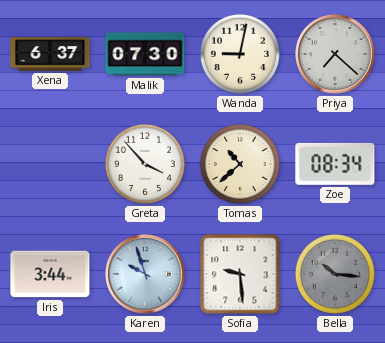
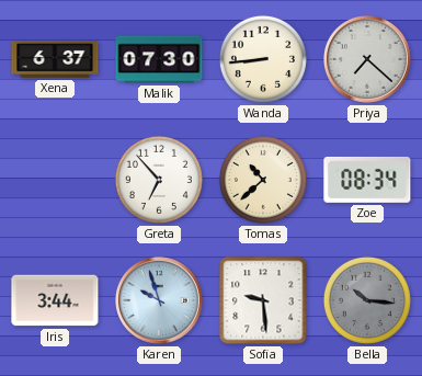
Wanda: 9:02 -> 8:44
Greta: 3:53 -> 6:53
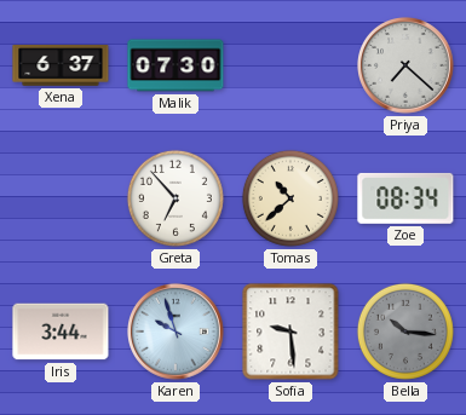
Wanda: 8:44 -> none
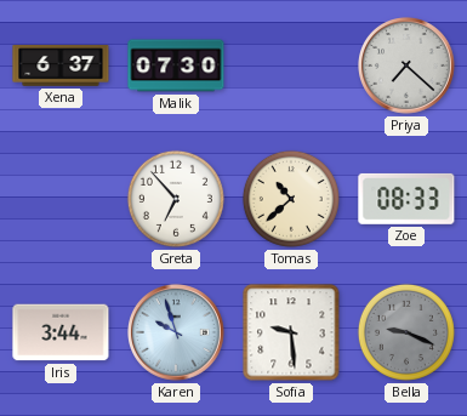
Zoe: 08:34 -> 08:33
Bella: 10:16 -> 9:19
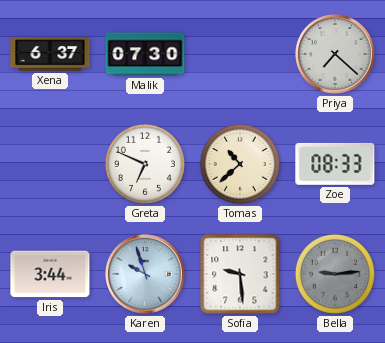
Greta: 6:53 -> 6:49
Bella: 9:19 -> 9:14
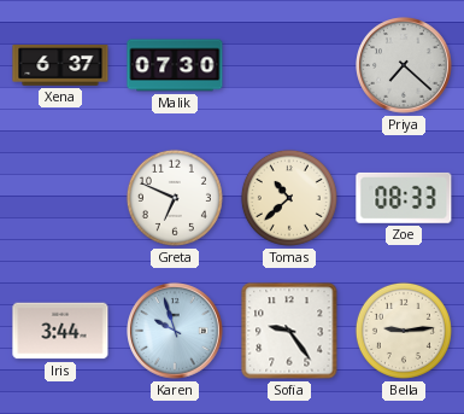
Sofia: 9:29 -> 9:24
Bella dial: grey -> cream
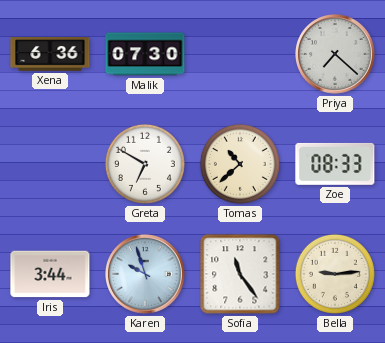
Xena: 6:37 -> 6:36
Greta: 6:49 -> 6:50
Sofia: 9:24 -> 11:24
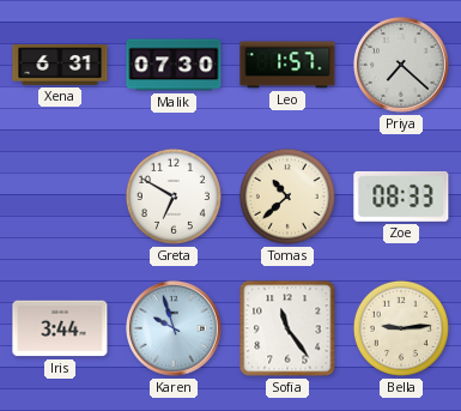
Xena: 6:36 -> 6:31
Leo: none -> 1:57
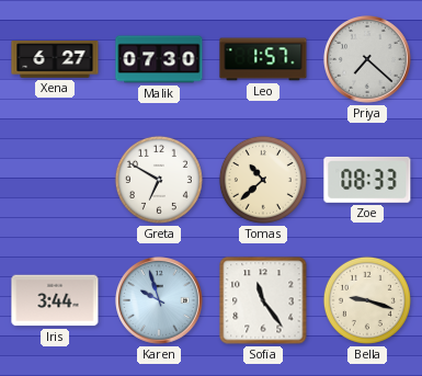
Xena: 6:31 -> 6:27
Bella: 9:14 -> 9:18
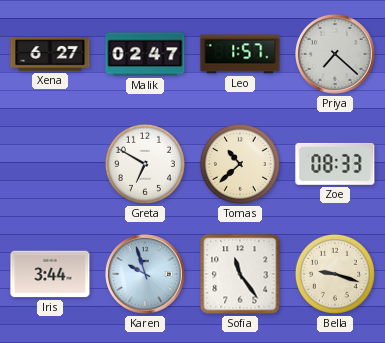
Malik: 07:30 -> 02:47
